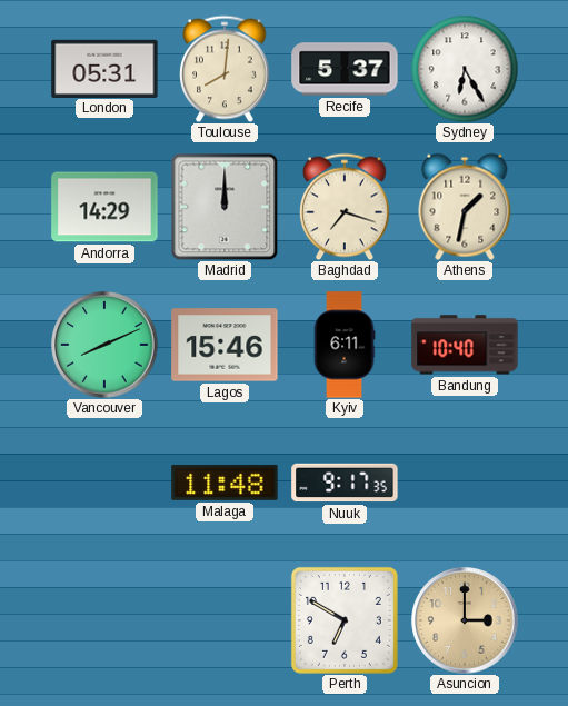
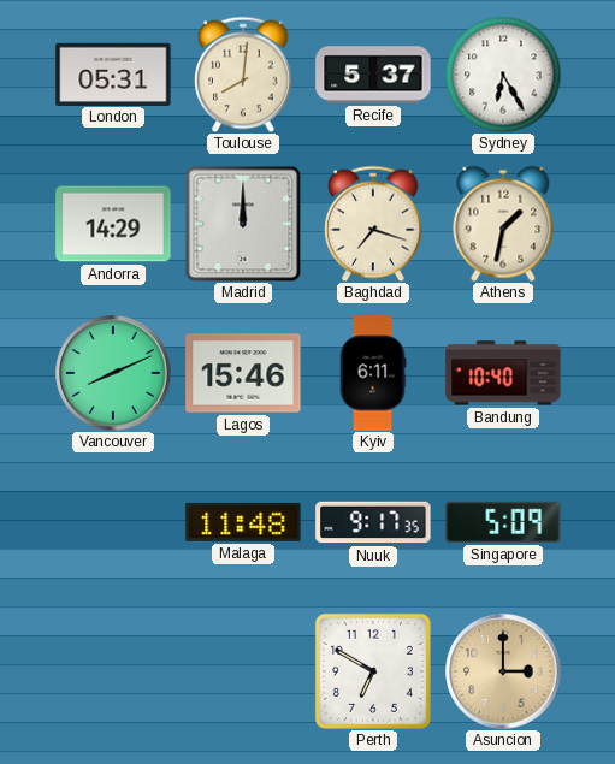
Singapore: none -> 5:09
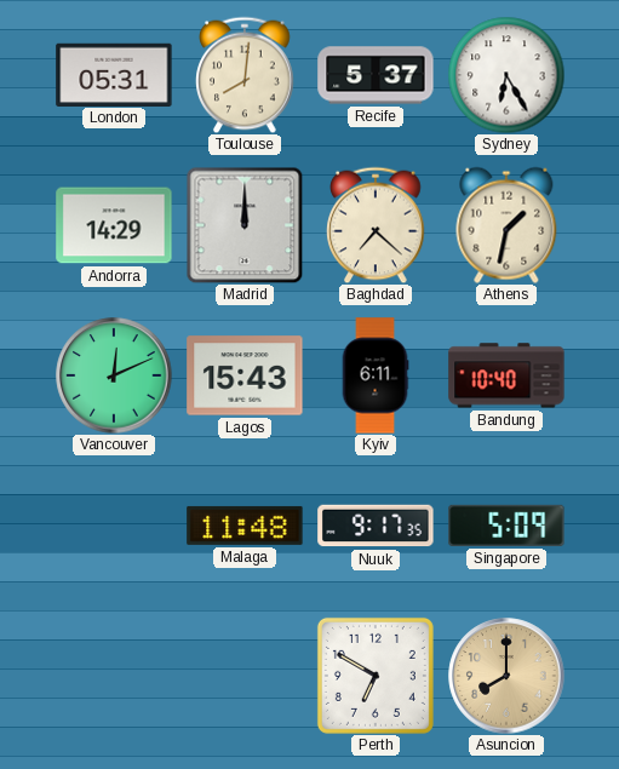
Baghdad: 7:18 -> 7:22
Vancouver: 8:11 -> 12:11
Lagos: 15:46 -> 15:43
Asuncion: 3:00 -> 8:00
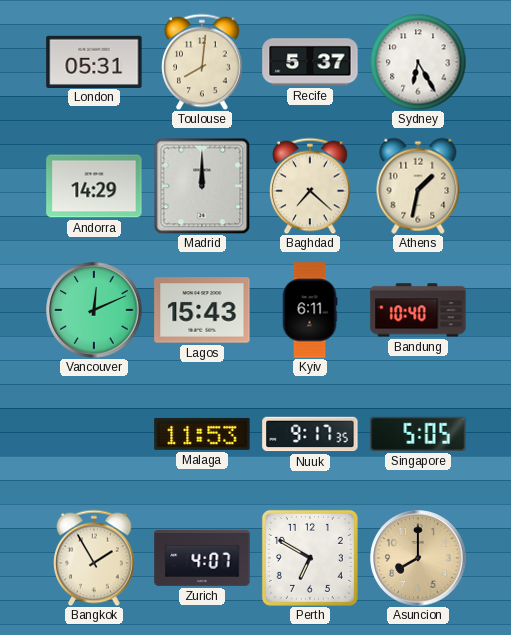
Malaga: 11:48 -> 11:53
Singapore: 5:09 -> 5:05
Bangkok: none -> 1:55
Zurich: none -> 4:07
